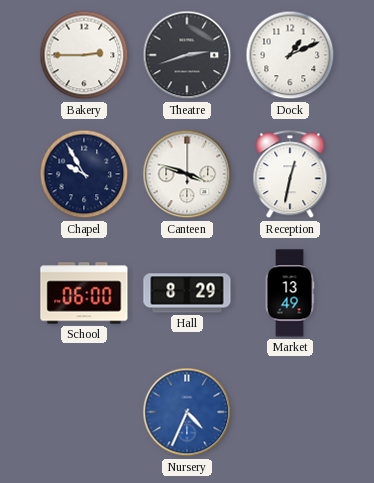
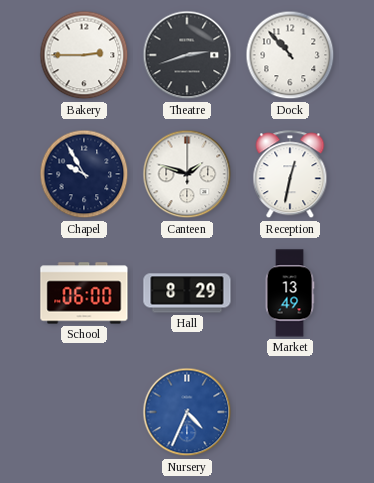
Dock: 1:11 -> 10:53
Canteen: 3:48 -> 1:48
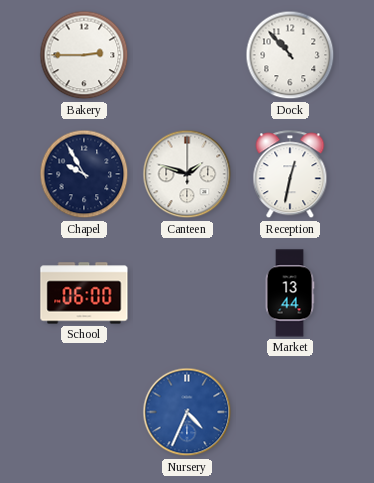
Theatre: 2:42 -> none
Hall: 8:29 -> none
Market: 13:49 -> 13:44
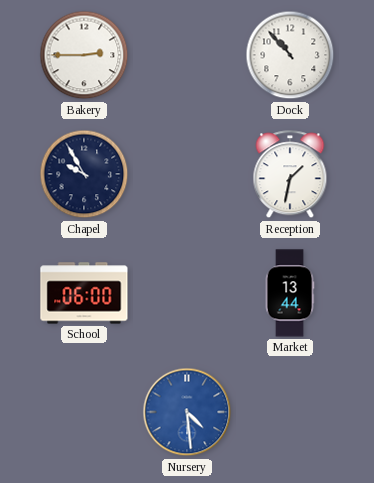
Canteen: 1:48 -> none
Reception: 12:32 -> 1:32
Nursery: 4:34 -> 4:29
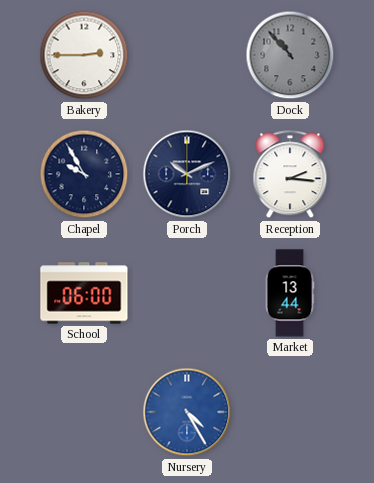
Dock dial: white -> grey
Porch: none -> 10:11
Reception: 1:32 -> 2:16
Nursery: 4:29 -> 4:25
